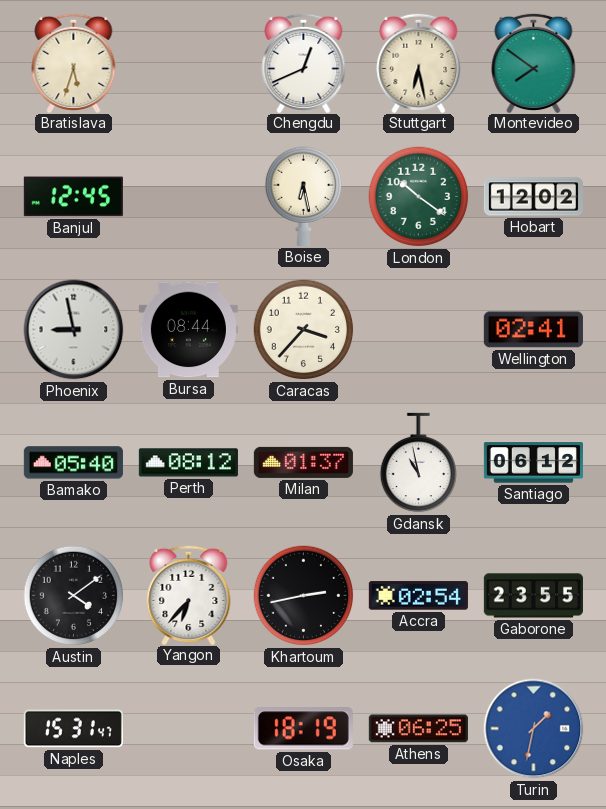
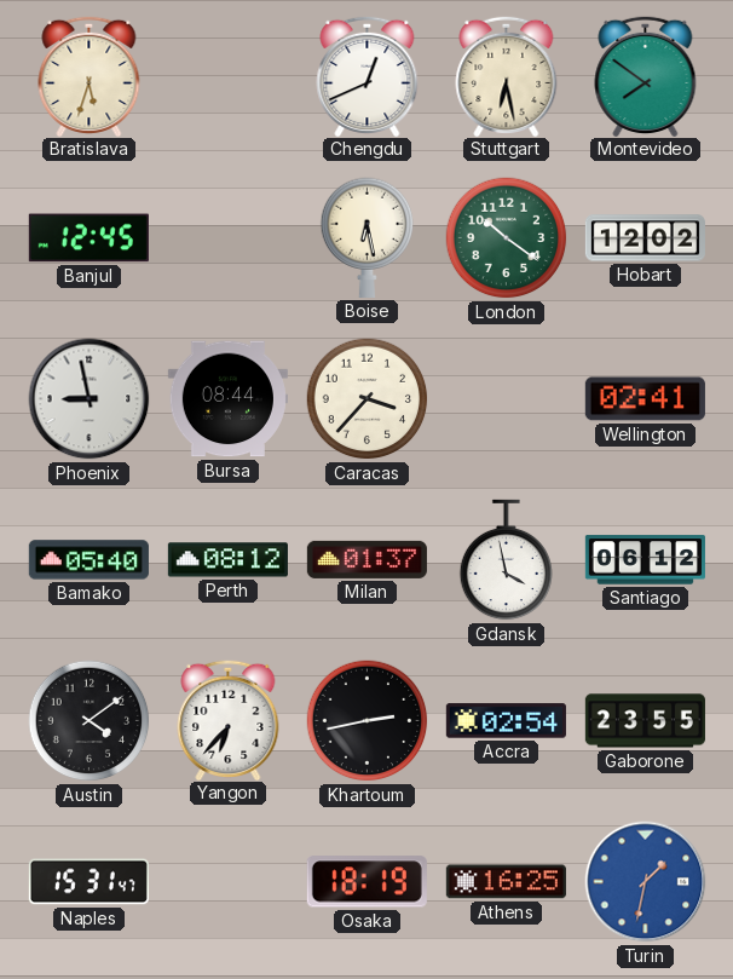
Gdansk: 10:58 -> 3:58
Athens: 06:25 -> 16:25
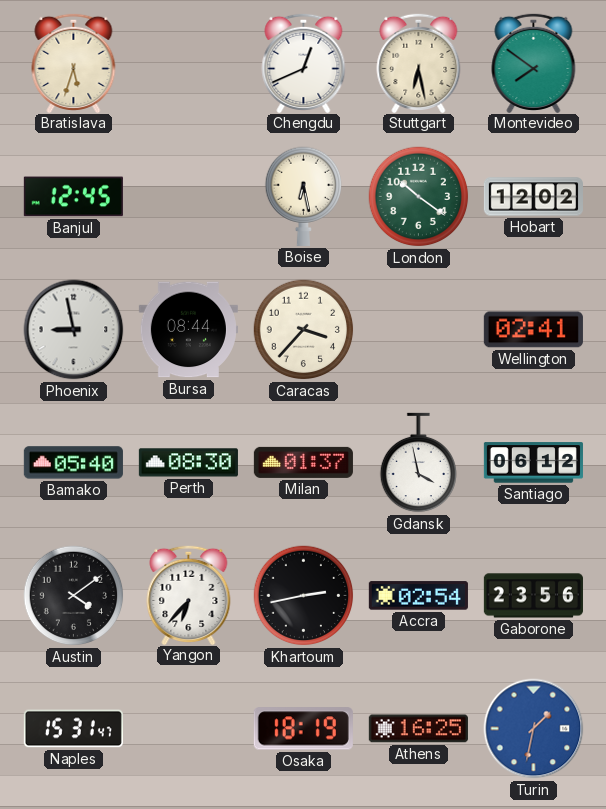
Perth: 08:12 -> 08:30
Gaborone: 23:55 -> 23:56
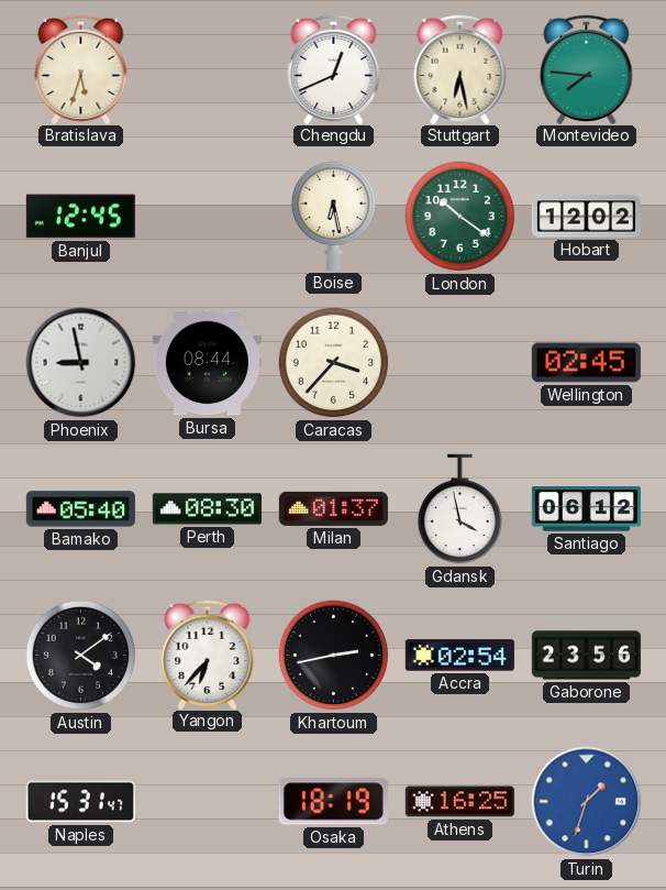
Montevideo: 7:51 -> 7:46
Wellington: 02:41 -> 02:45
Turin: 1:32 -> 1:33
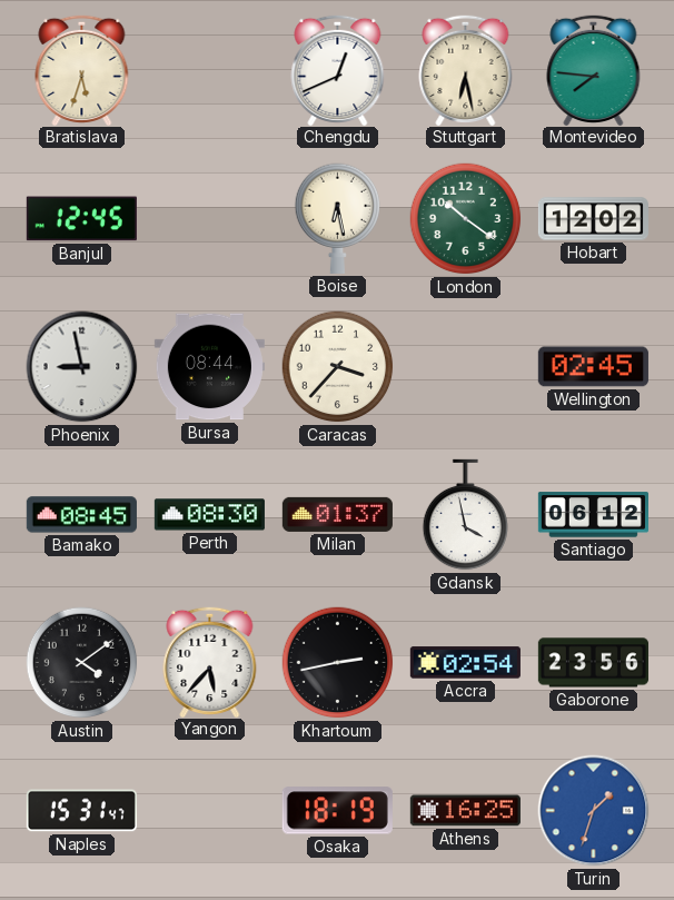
Bamako: 05:40 -> 08:45
Yangon: 6:37 -> 5:37
